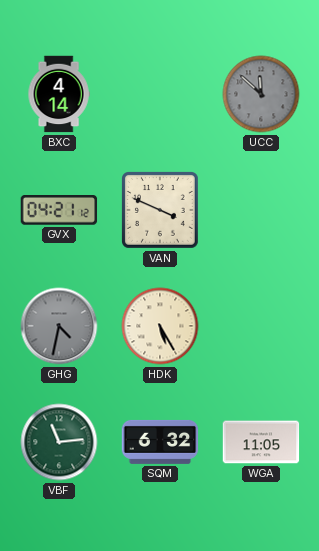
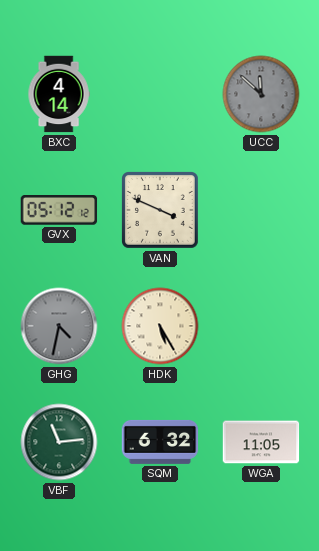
GVX: 04:21 -> 05:12
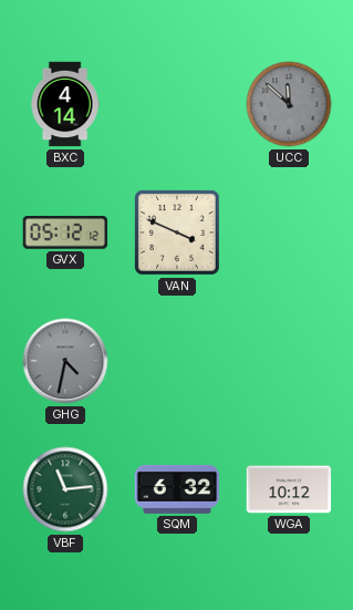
HDK: 5:25 -> none
WGA: 11:05 -> 10:12
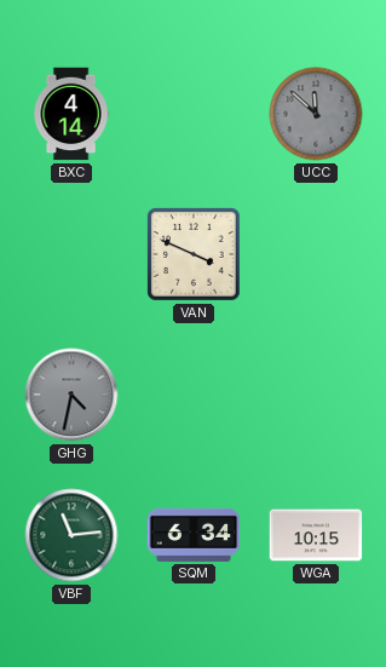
GVX: 05:12 -> none
SQM: 6:32 -> 6:34
WGA: 10:12 -> 10:15
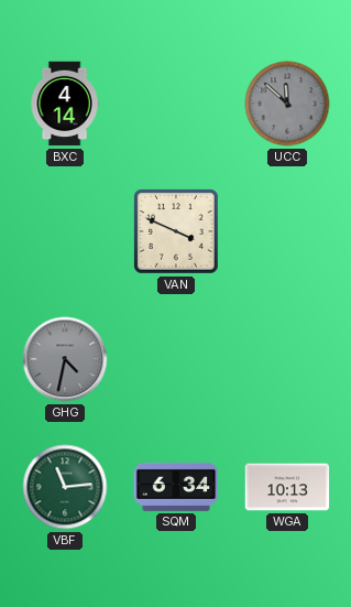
WGA: 10:15 -> 10:13
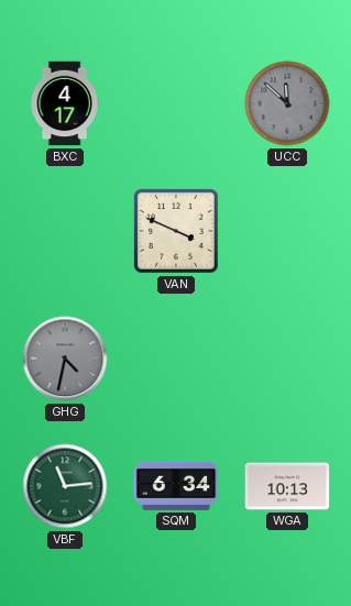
BXC: 4:14 -> 4:17
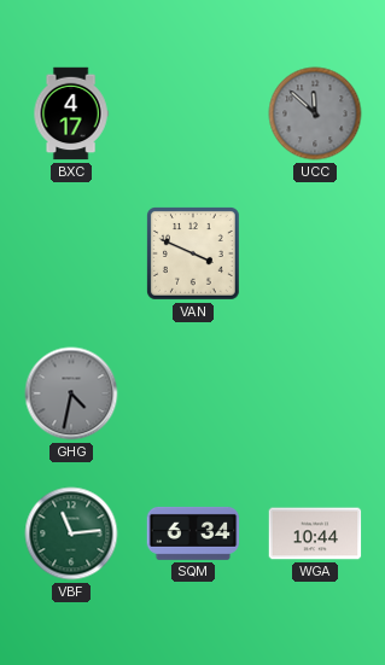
WGA: 10:13 -> 10:44
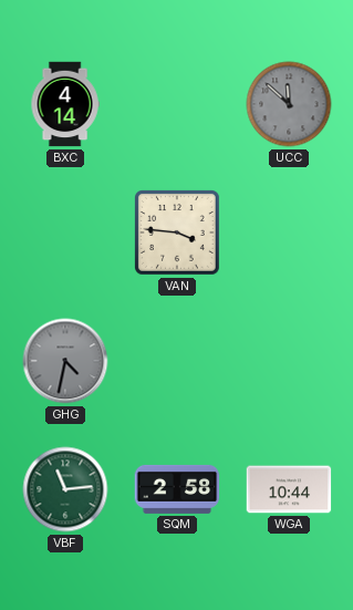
BXC: 4:17 -> 4:14
VAN: 3:49 -> 3:46
SQM: 6:34 -> 2:58
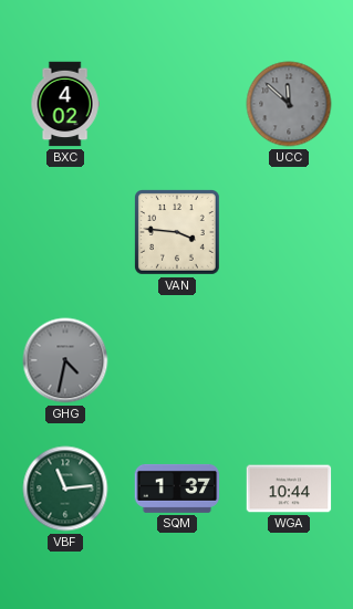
BXC: 4:14 -> 4:02
SQM: 2:58 -> 1:37
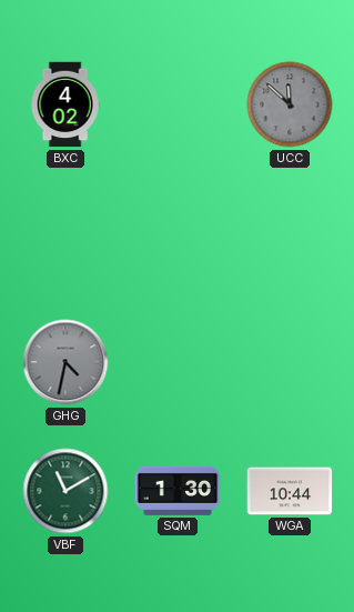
VAN: 3:46 -> none
VBF: 11:14 -> 11:10
SQM: 1:37 -> 1:30
